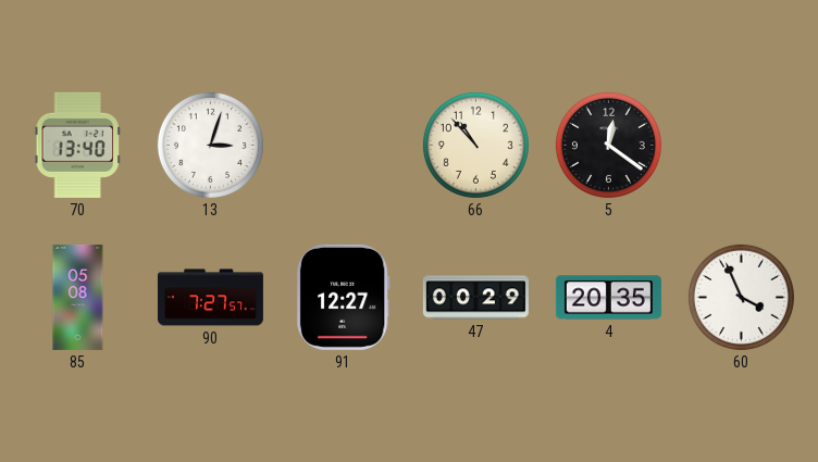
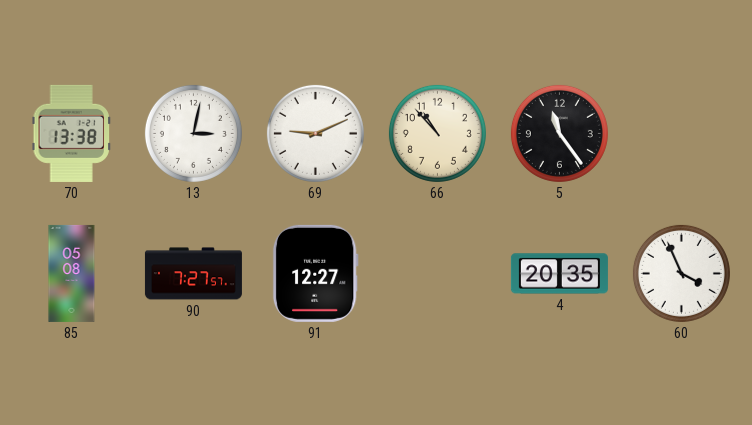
70: 13:40 -> 13:38
13: 3:03 -> 3:02
69: none -> 9:11
5: 12:21 -> 11:24
47: 00:29 -> none
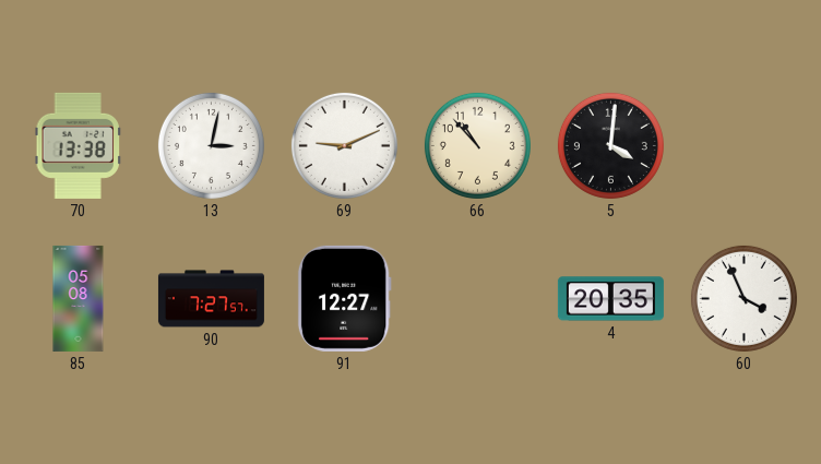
5: 11:24 -> 4:01
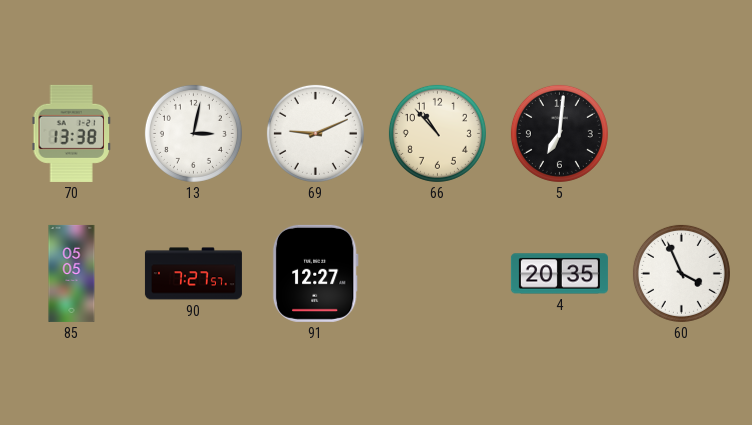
5: 4:01 -> 7:01
85: 05:08 -> 05:05
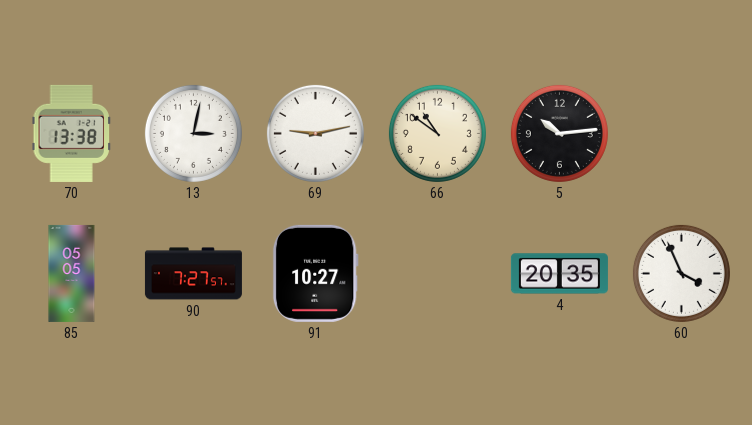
69: 9:11 -> 9:13
66: 10:53 -> 10:51
5: 7:01 -> 10:14
91: 12:27 -> 10:27
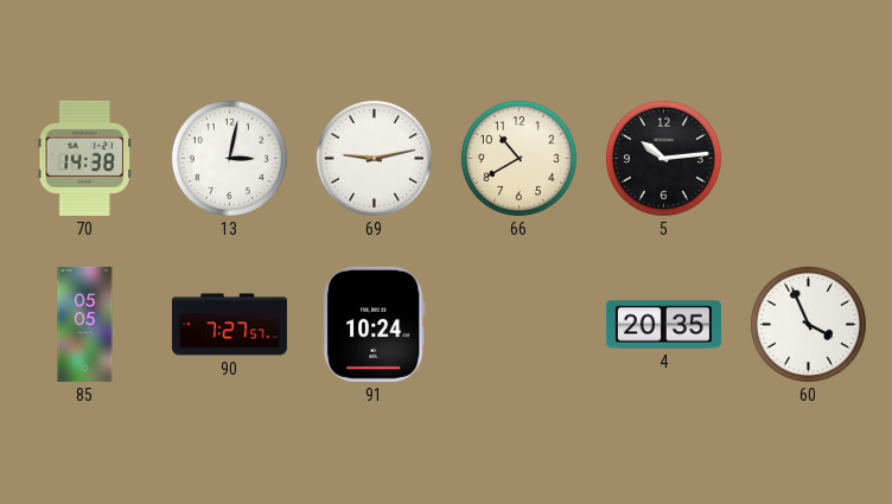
70: 13:38 -> 14:38
66: 10:51 -> 10:40
91: 10:27 -> 10:24
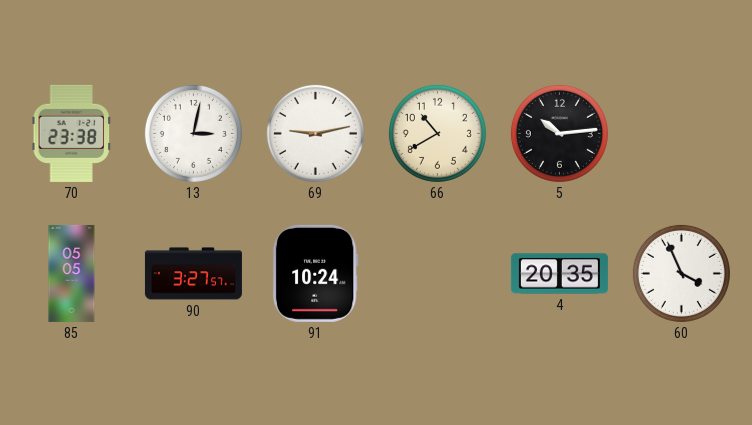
70: 14:38 -> 23:38
90: 7:27 -> 3:27
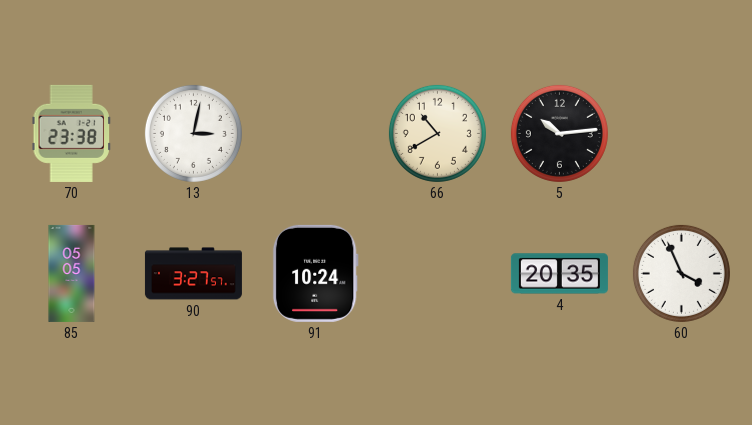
69: 9:13 -> none
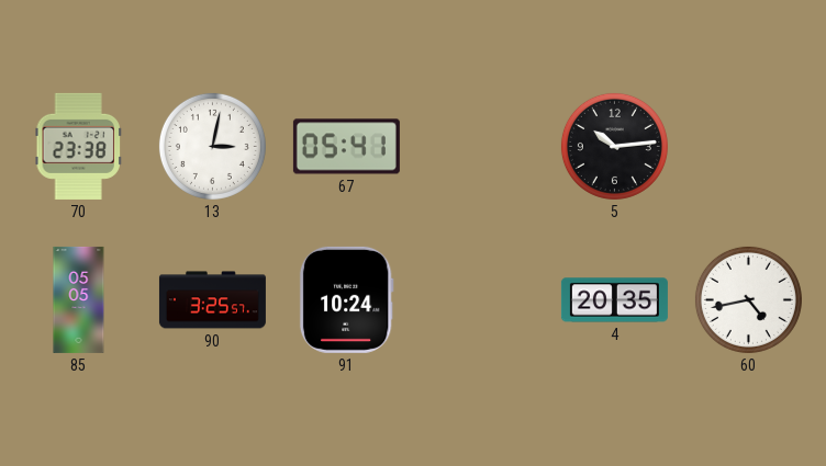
67: none -> 05:41
66: 10:40 -> none
90: 3:27 -> 3:25
60: 3:56 -> 4:43
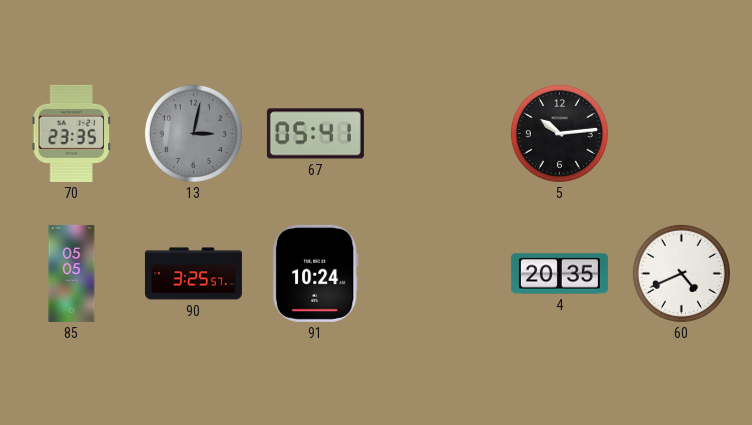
70: 23:38 -> 23:35
13 dial: white -> grey
60: 4:43 -> 4:41
